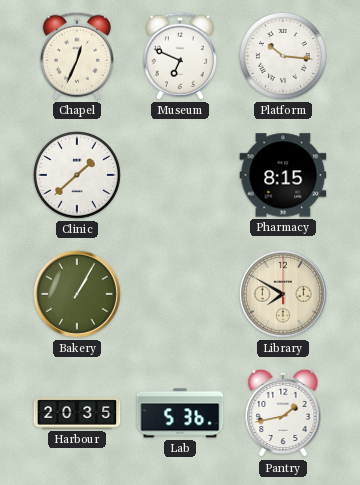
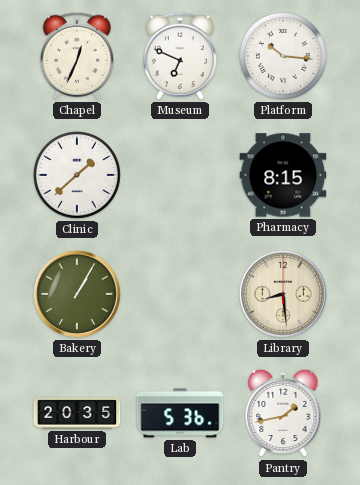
Library: 7:50 -> 8:29
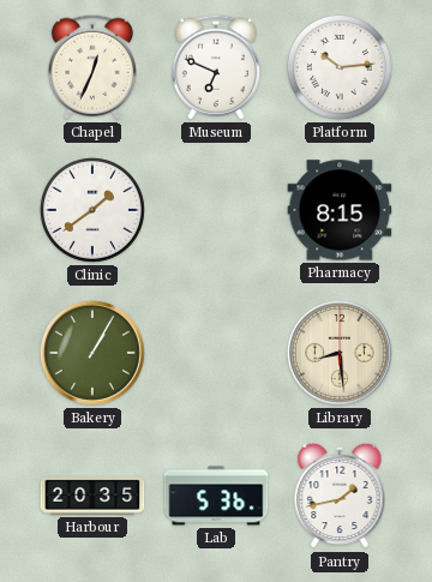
Platform: 10:16 -> 10:14
Clinic: 1:38 -> 1:39
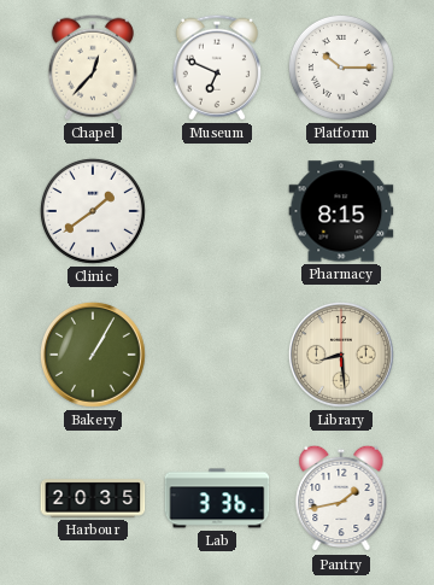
Chapel: 12:34 -> 12:37
Platform: 10:14 -> 10:15
Lab: 5:36 -> 3:36
